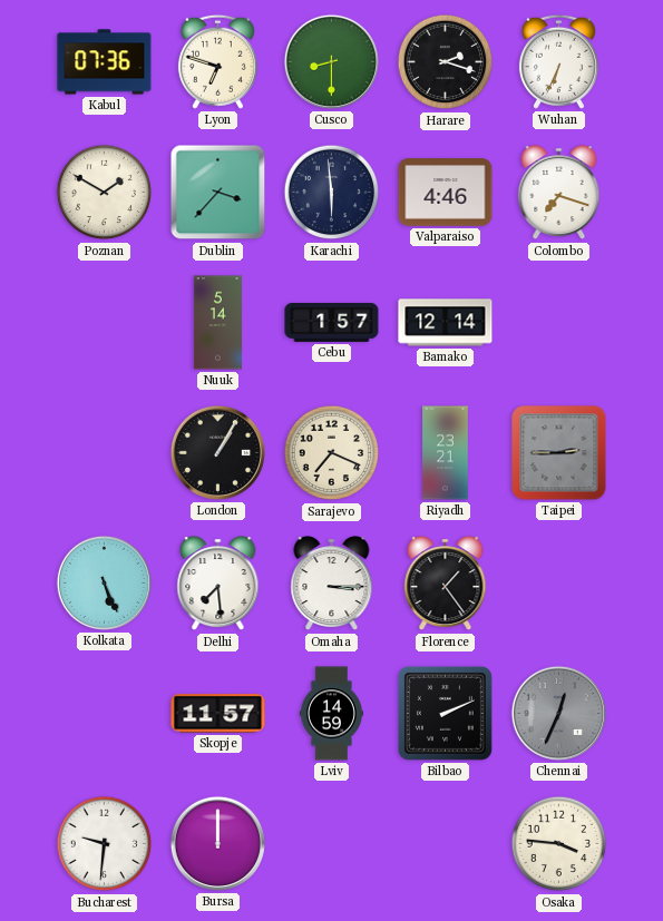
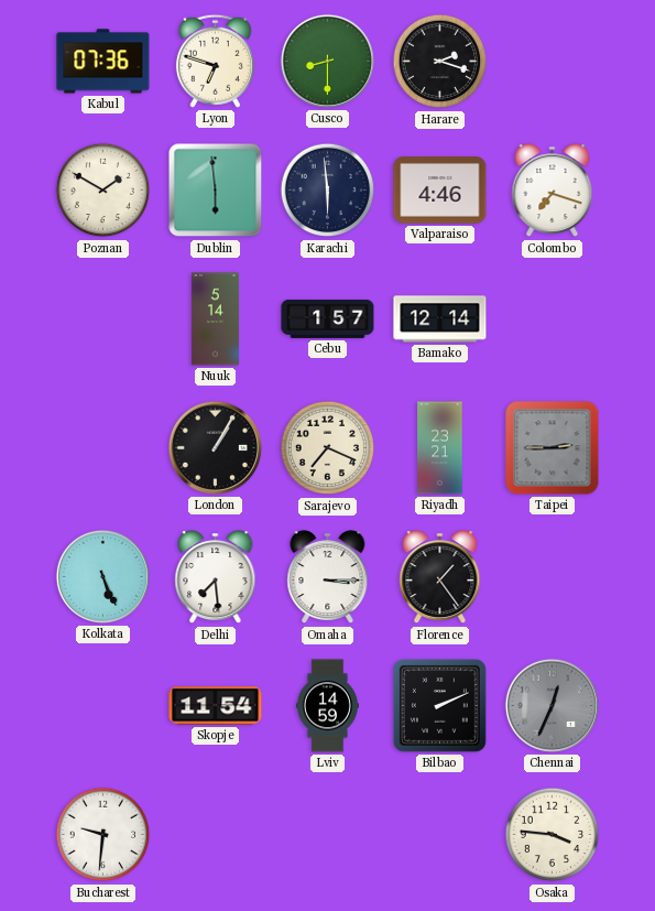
Wuhan: 6:34 -> none
Dublin: 3:37 -> 5:59
Skopje: 11:57 -> 11:54
Bursa: 12:00 -> none
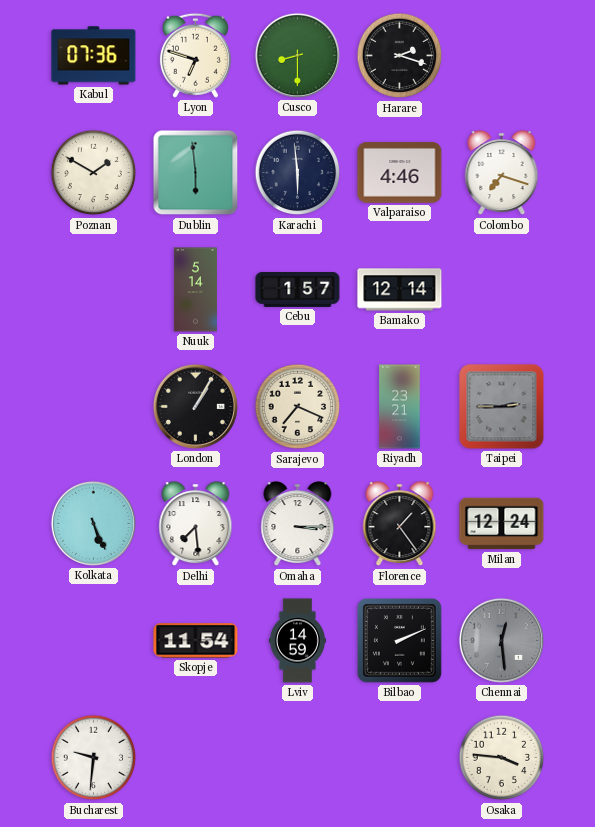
Milan: none -> 12:24
Chennai: 12:34 -> 12:29
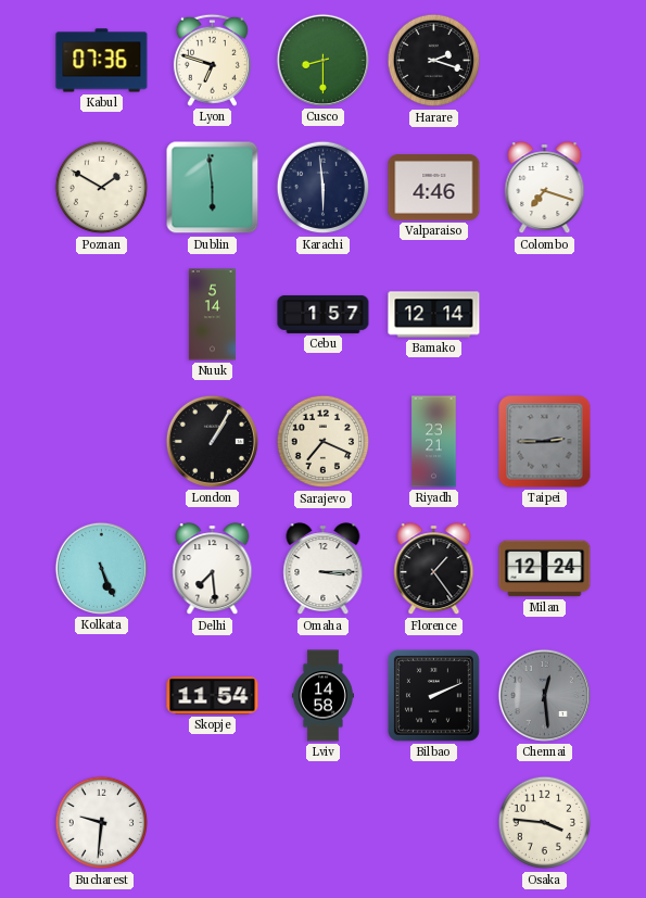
Lviv: 14:59 -> 14:58
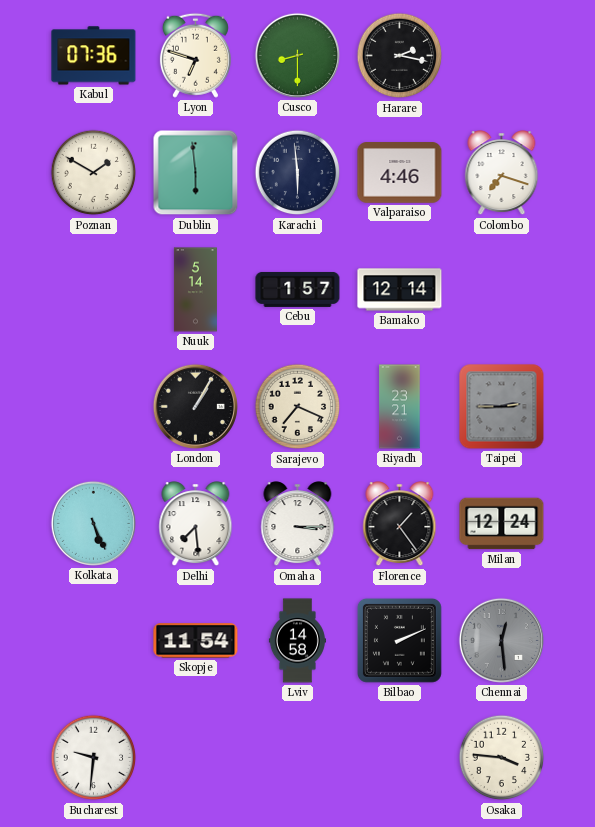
Harare: 2:18 -> 2:17
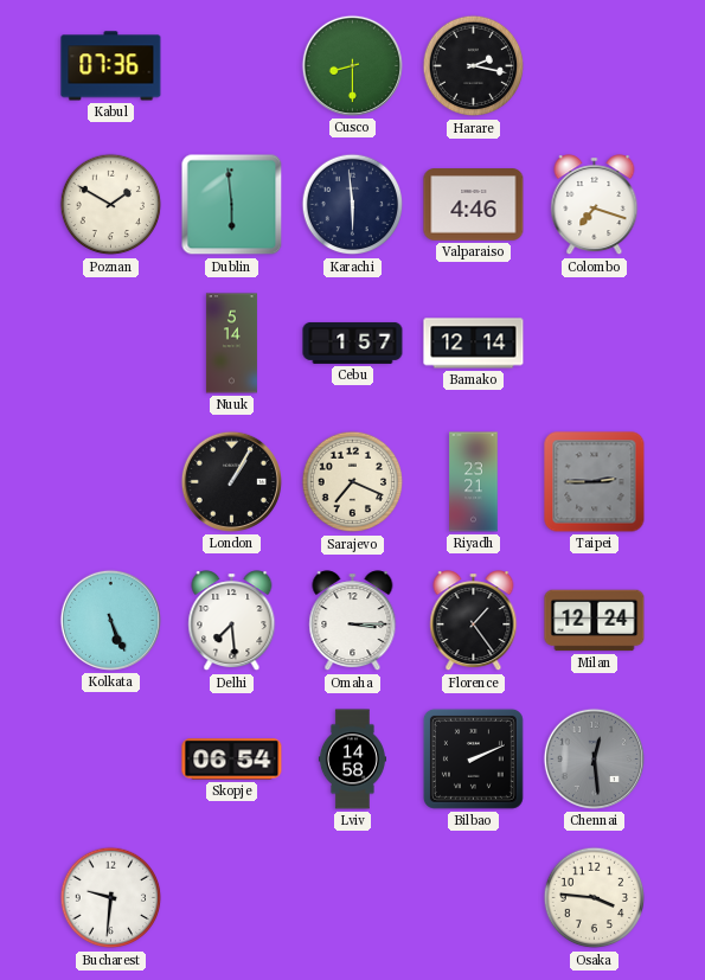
Lyon: 6:48 -> none
Skopje: 11:54 -> 06:54
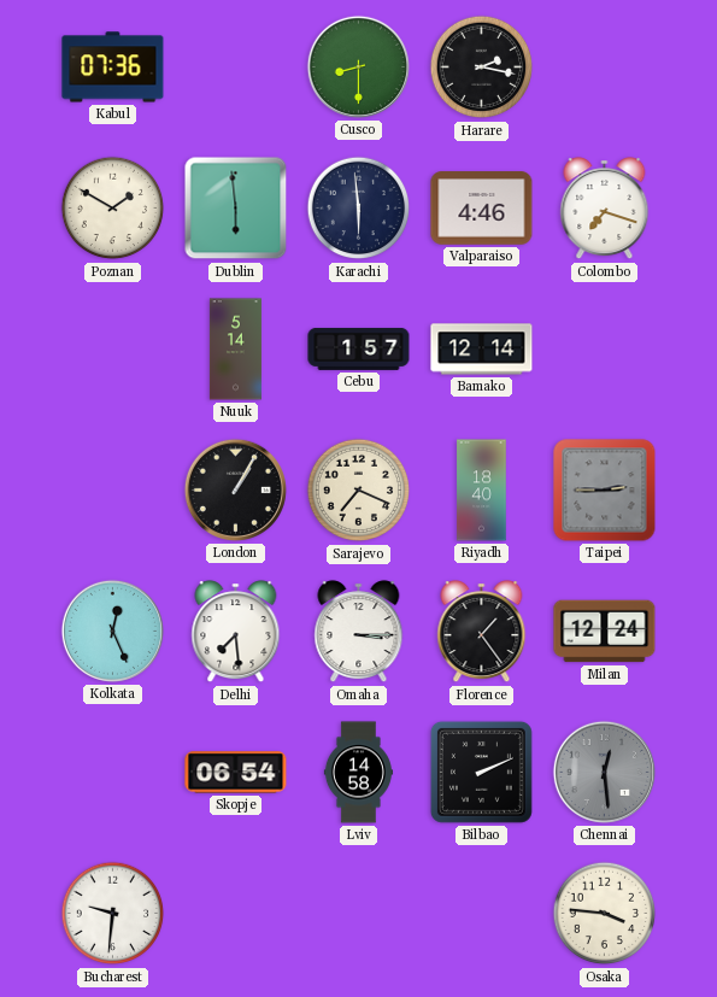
Riyadh: 23:21 -> 18:40
Kolkata: 5:26 -> 12:26
